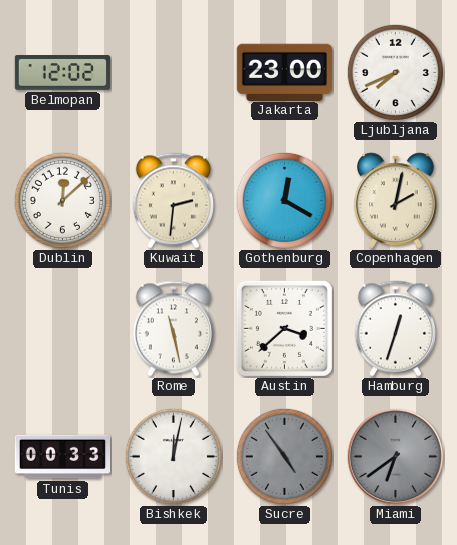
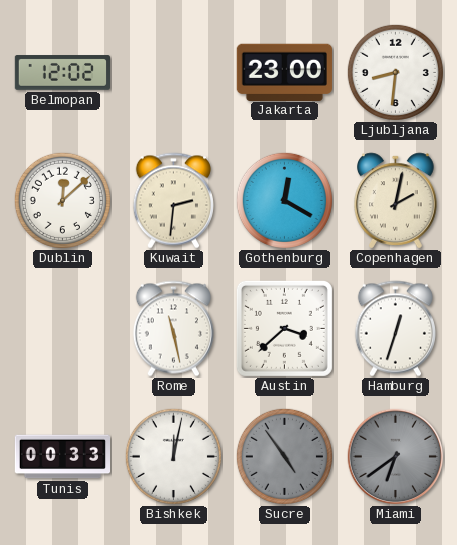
Ljubljana: 7:41 -> 8:31
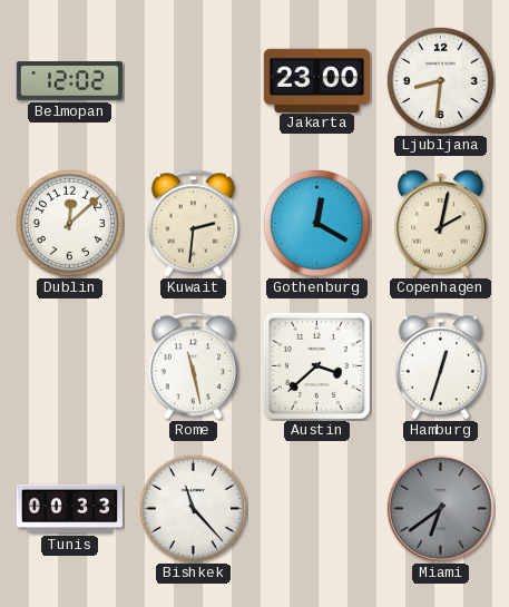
Bishkek: 12:02 -> 11:23
Sucre: 4:54 -> none
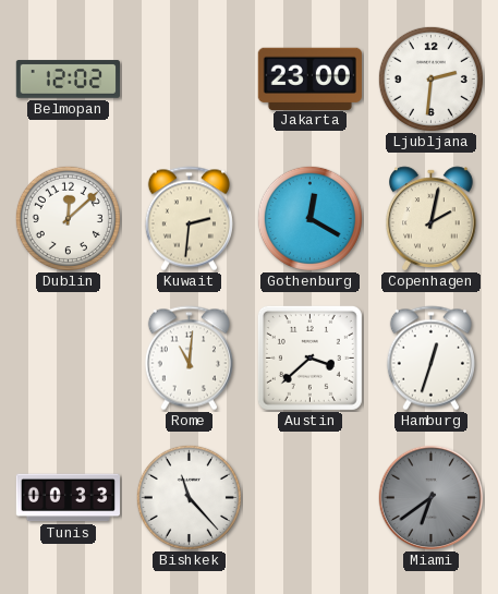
Ljubljana: 8:31 -> 2:31
Rome: 11:28 -> 11:01
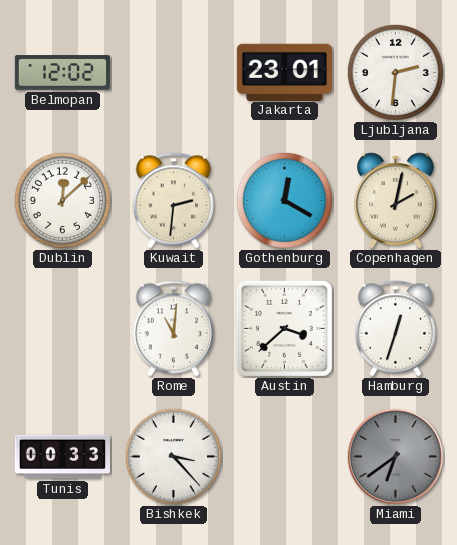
Jakarta: 23:00 -> 23:01
Bishkek: 11:23 -> 3:23
